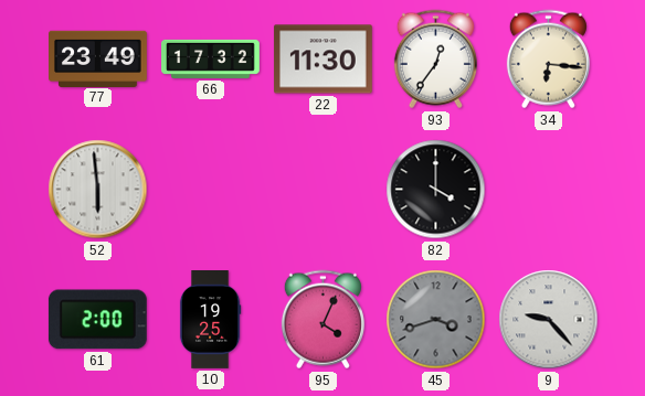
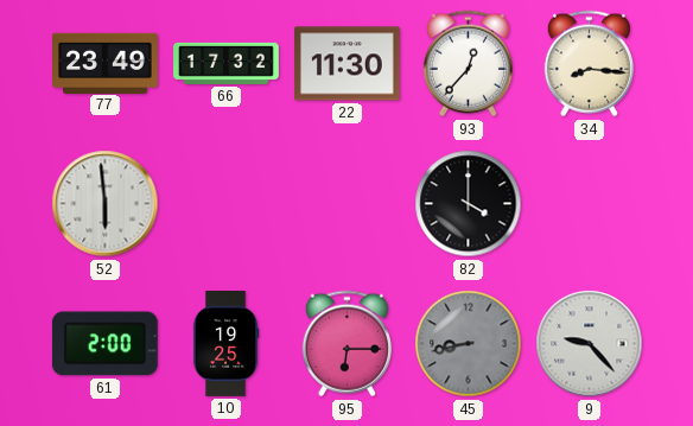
93: 12:36 -> 12:37
34: 6:16 -> 8:16
95: 4:04 -> 6:15
45: 3:42 -> 8:43
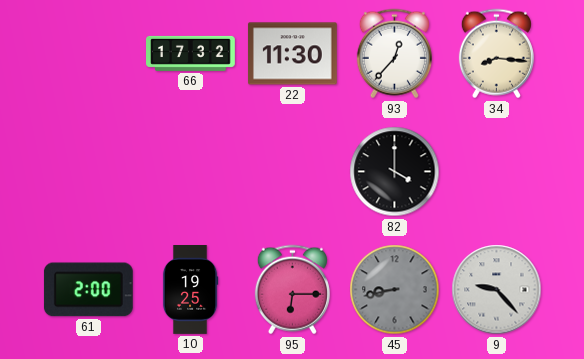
77: 23:49 -> none
52: 5:59 -> none
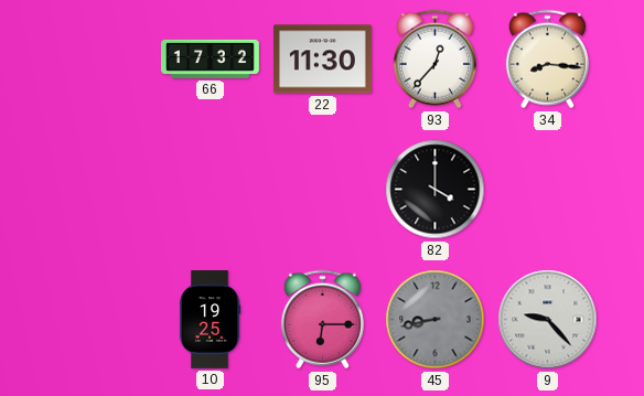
61: 2:00 -> none
